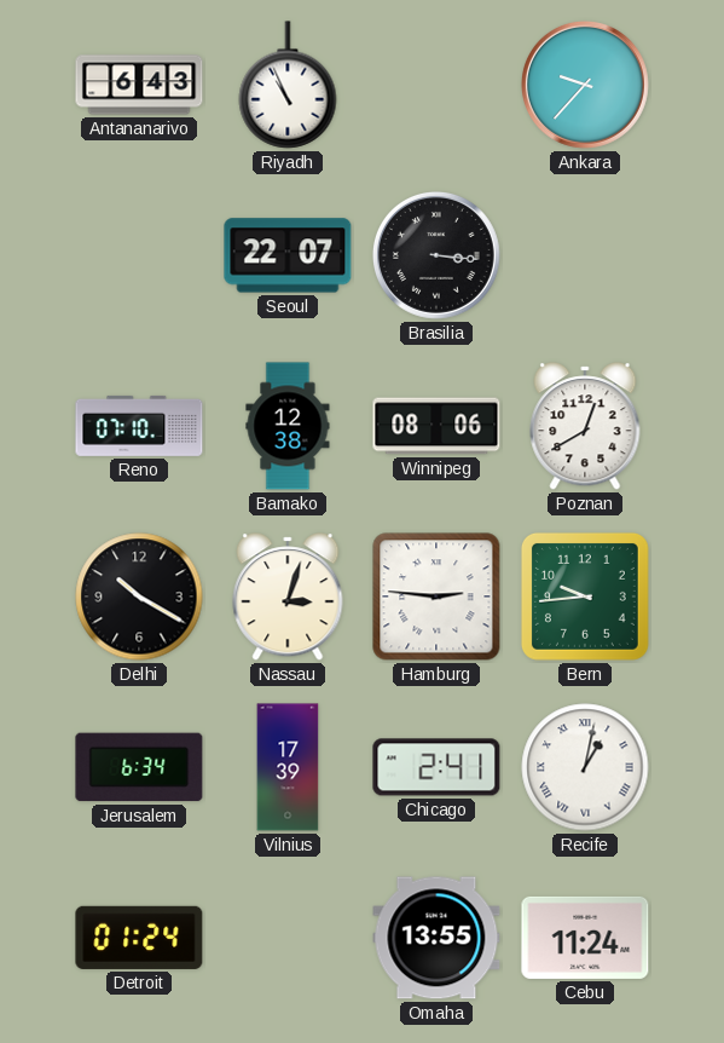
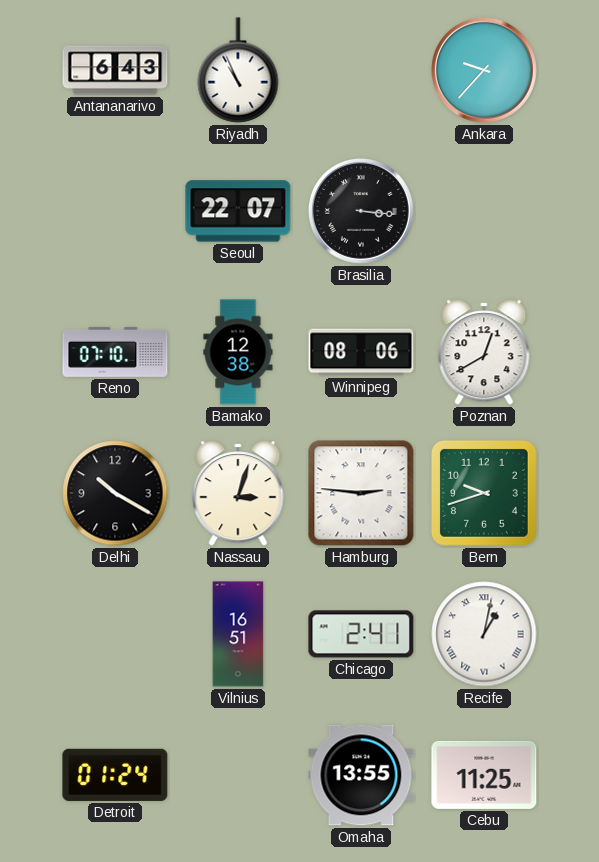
Bern: 9:44 -> 9:42
Jerusalem: 6:34 -> none
Vilnius: 17:39 -> 16:51
Cebu: 11:24 -> 11:25
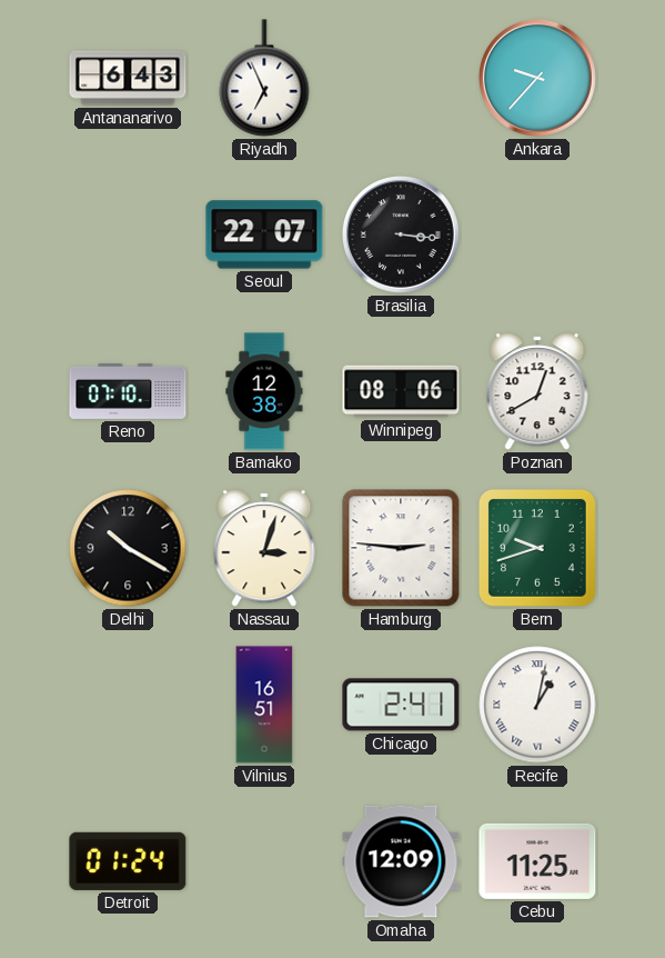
Riyadh: 10:56 -> 6:56
Omaha: 13:55 -> 12:09
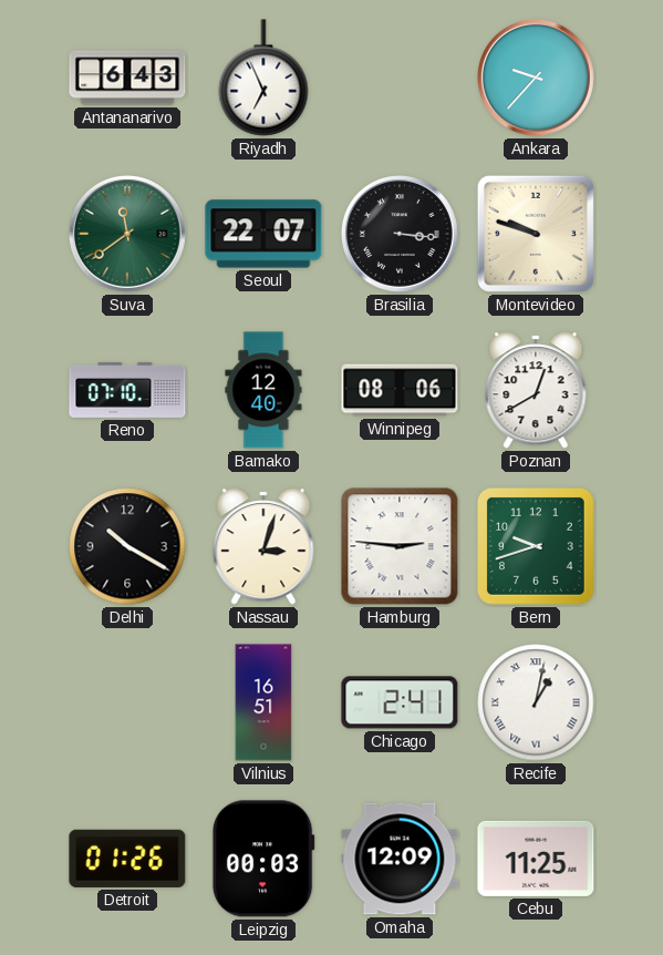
Suva: none -> 11:39
Montevideo: none -> 9:48
Bamako: 12:38 -> 12:40
Detroit: 01:24 -> 01:26
Leipzig: none -> 00:03
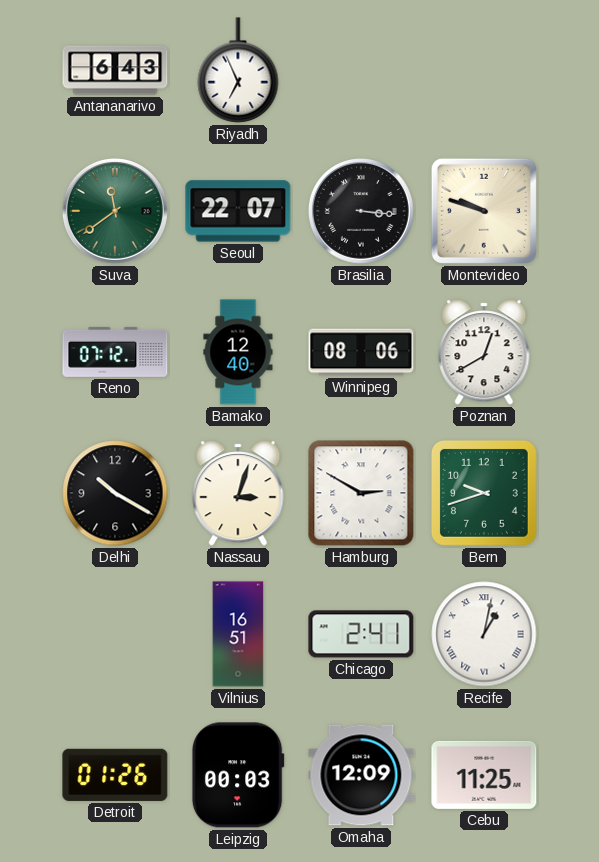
Ankara: 9:37 -> none
Reno: 07:10 -> 07:12
Hamburg: 2:46 -> 2:50
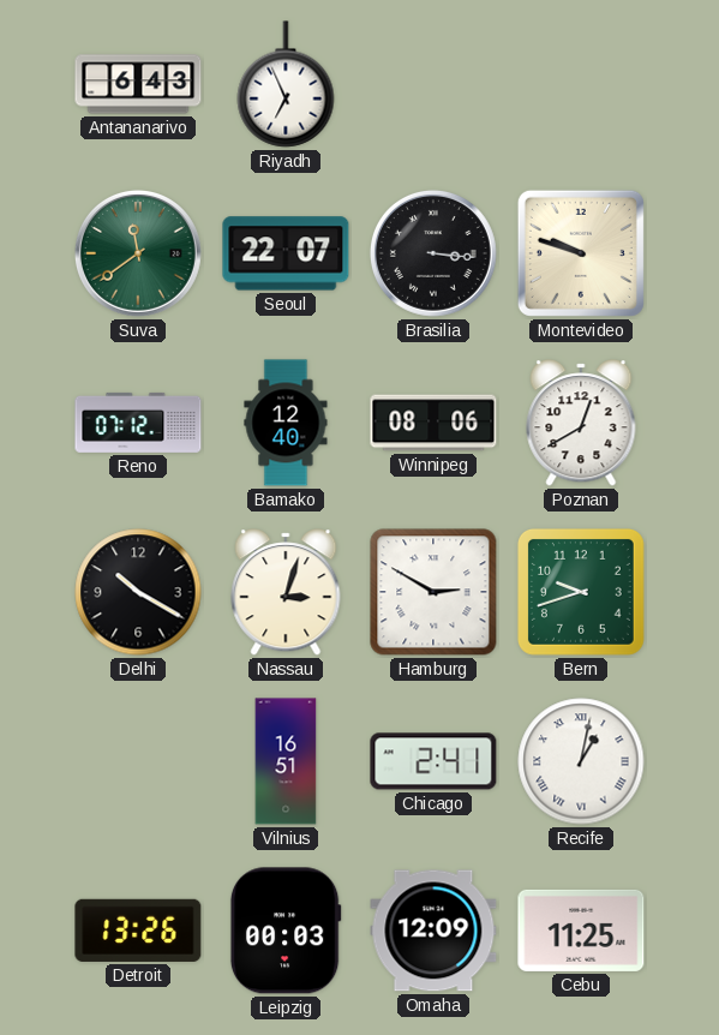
Detroit: 01:26 -> 13:26
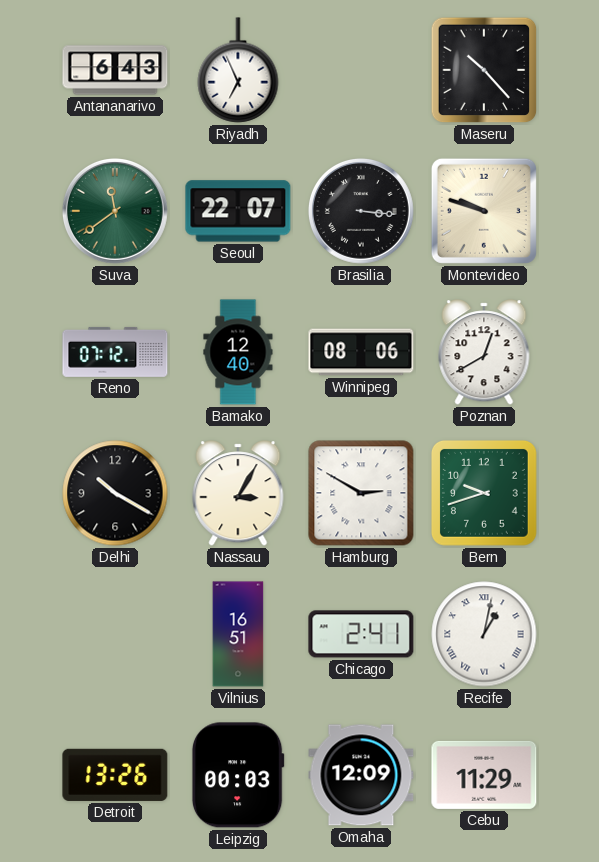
Maseru: none -> 10:23
Nassau: 3:03 -> 3:05
Cebu: 11:25 -> 11:29
